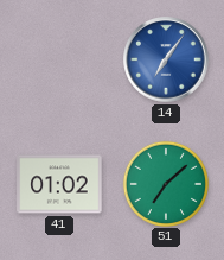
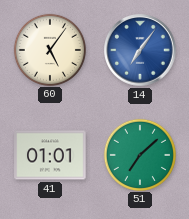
60: none -> 5:06
41: 01:02 -> 01:01
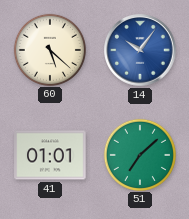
60: 5:06 -> 5:22
14: 7:06 -> 10:06
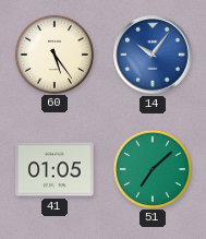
60: 5:22 -> 5:24
41: 01:01 -> 01:05
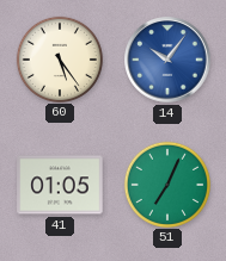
51: 7:08 -> 7:04
